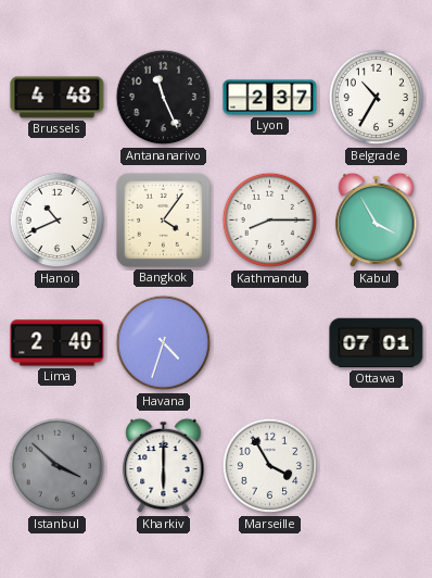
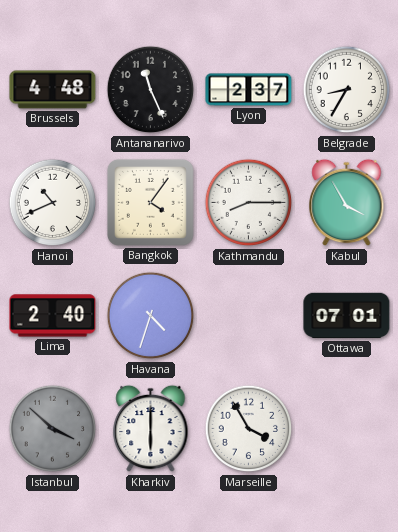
Belgrade: 10:35 -> 8:35
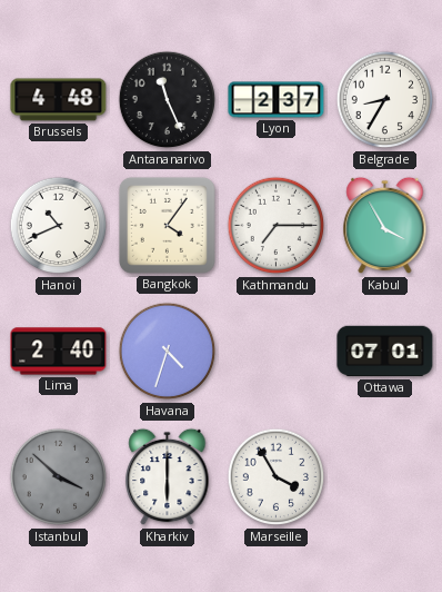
Kathmandu: 8:15 -> 7:15
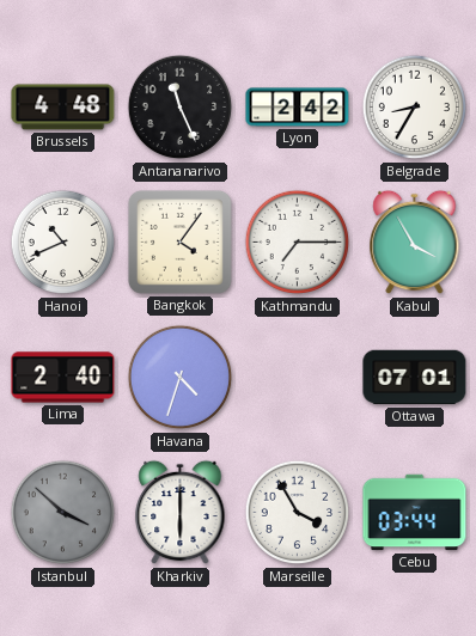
Lyon: 2:37 -> 2:42
Cebu: none -> 03:44
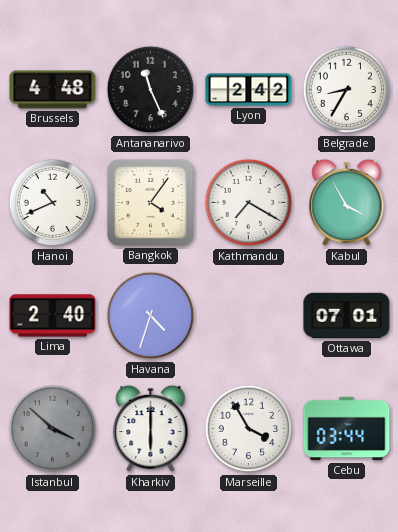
Kathmandu: 7:15 -> 7:20
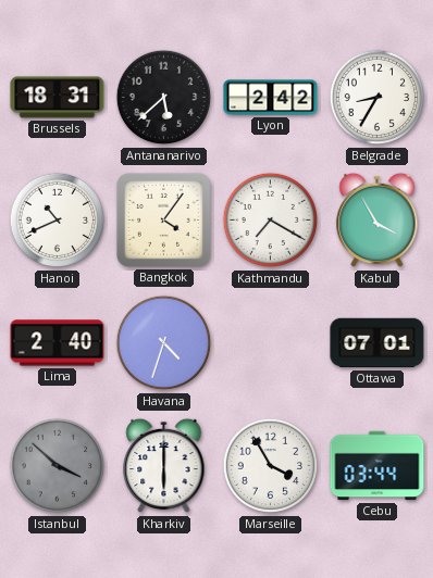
Brussels: 4:48 -> 18:31
Antananarivo: 11:26 -> 5:38
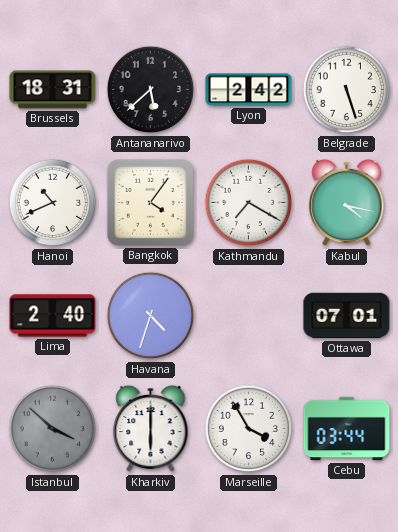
Belgrade: 8:35 -> 5:27
Kabul: 3:55 -> 4:17
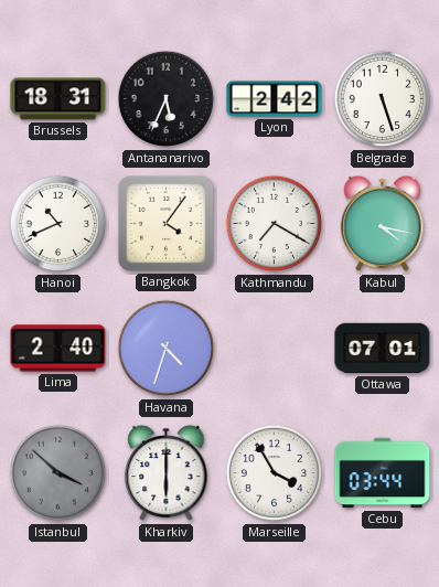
Antananarivo: 5:38 -> 5:34
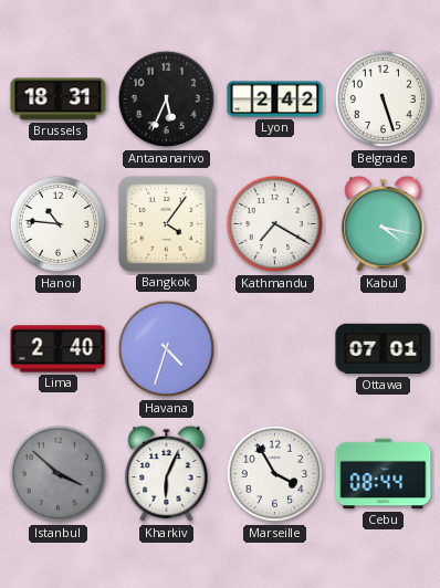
Hanoi: 10:41 -> 10:46
Kharkiv: 6:00 -> 6:04
Cebu: 03:44 -> 08:44
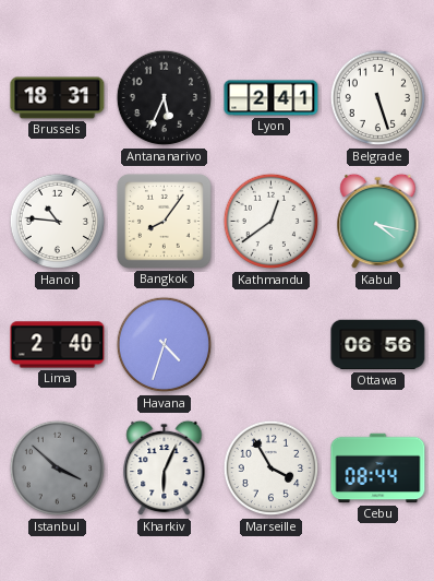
Lyon: 2:42 -> 2:41
Bangkok: 4:06 -> 8:06
Kathmandu: 7:20 -> 12:39
Ottawa: 07:01 -> 06:56
